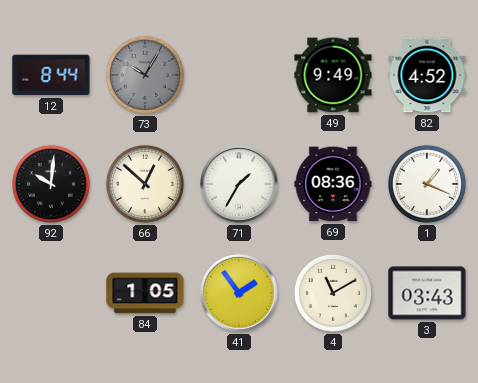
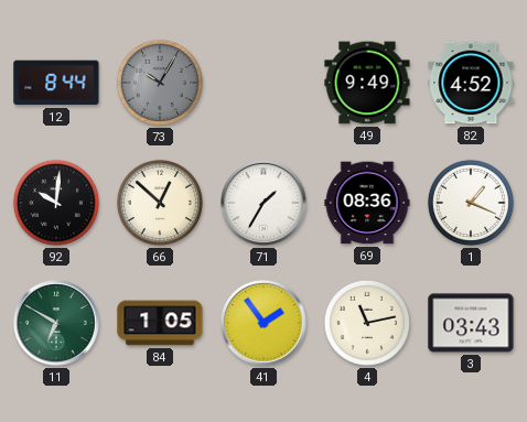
11: none -> 6:50
4: 11:10 -> 11:13
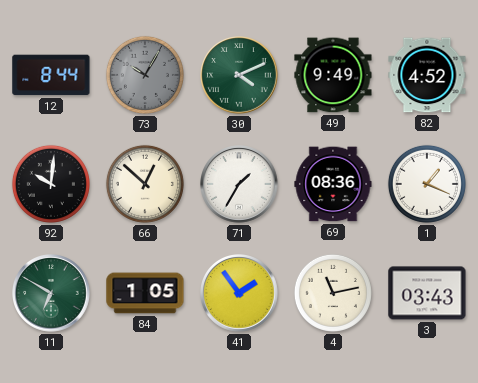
30: none -> 4:11
